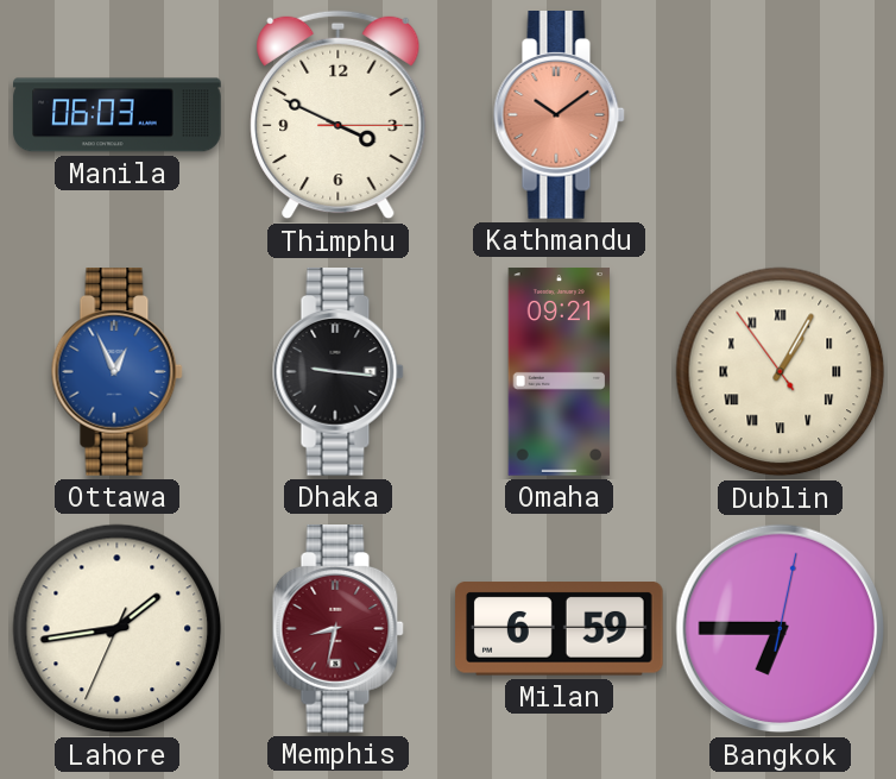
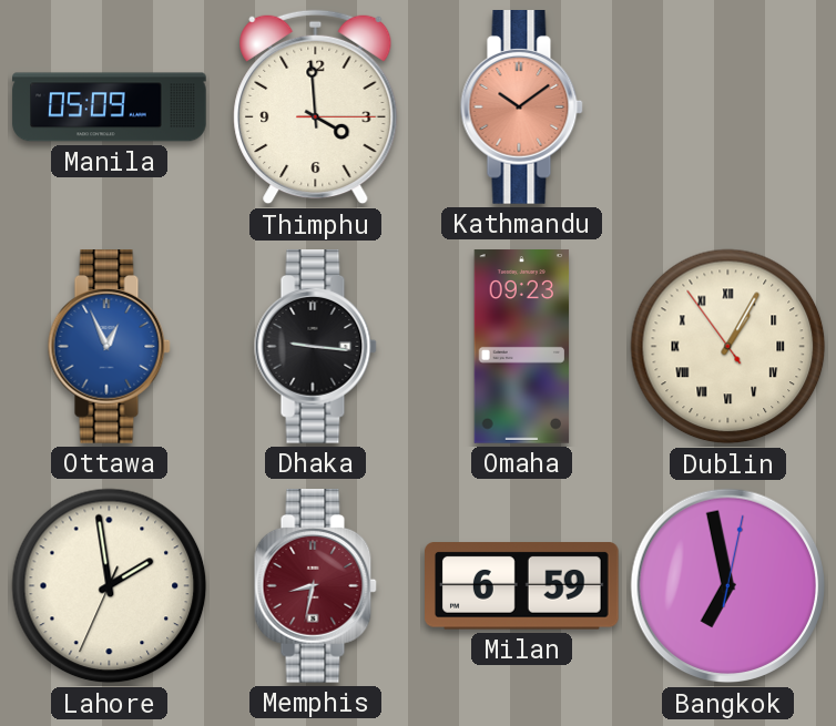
Manila: 06:03 -> 05:09
Thimphu: 3:49 -> 3:59
Omaha: 09:21 -> 09:23
Lahore: 1:43 -> 1:58
Bangkok: 6:45 -> 6:58
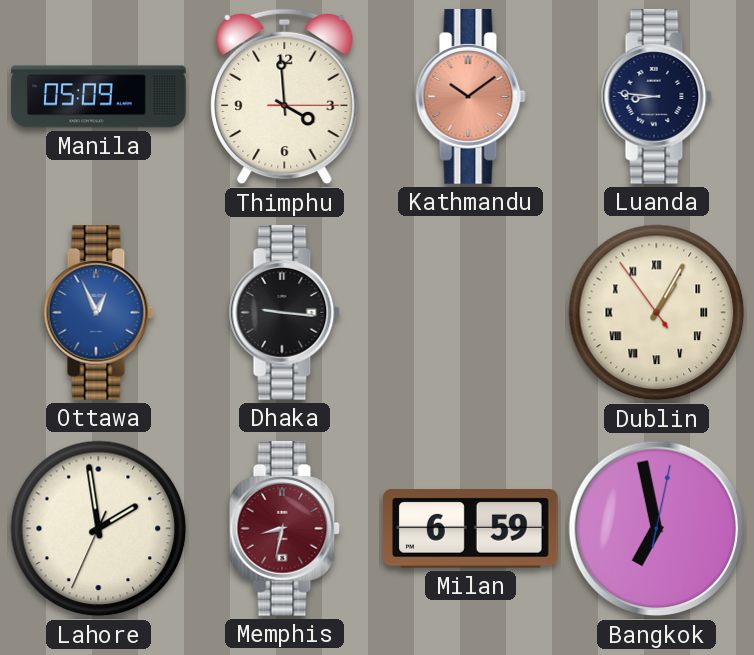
Luanda: none -> 8:46
Omaha: 09:23 -> none
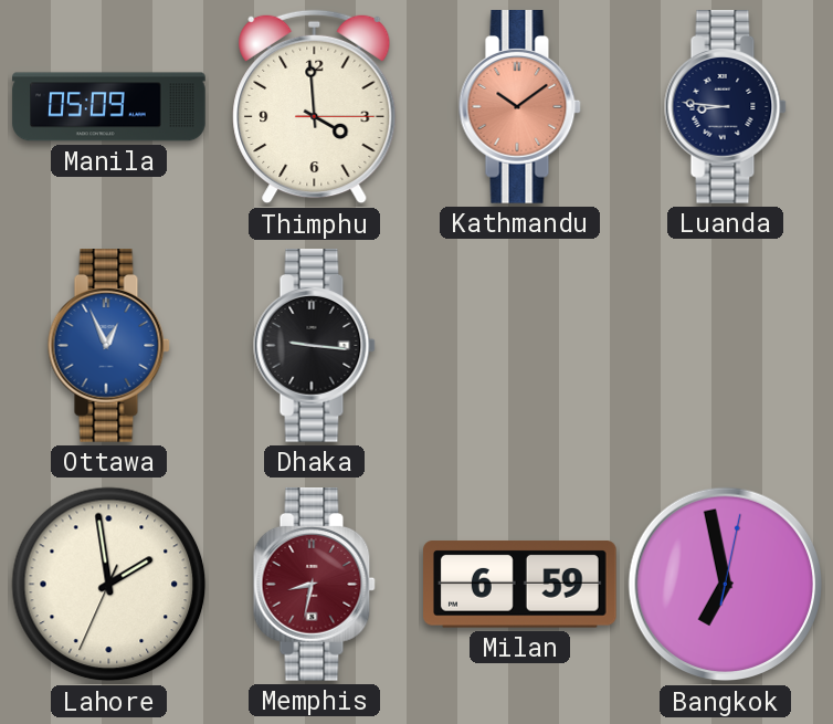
Dublin: 1:04 -> none
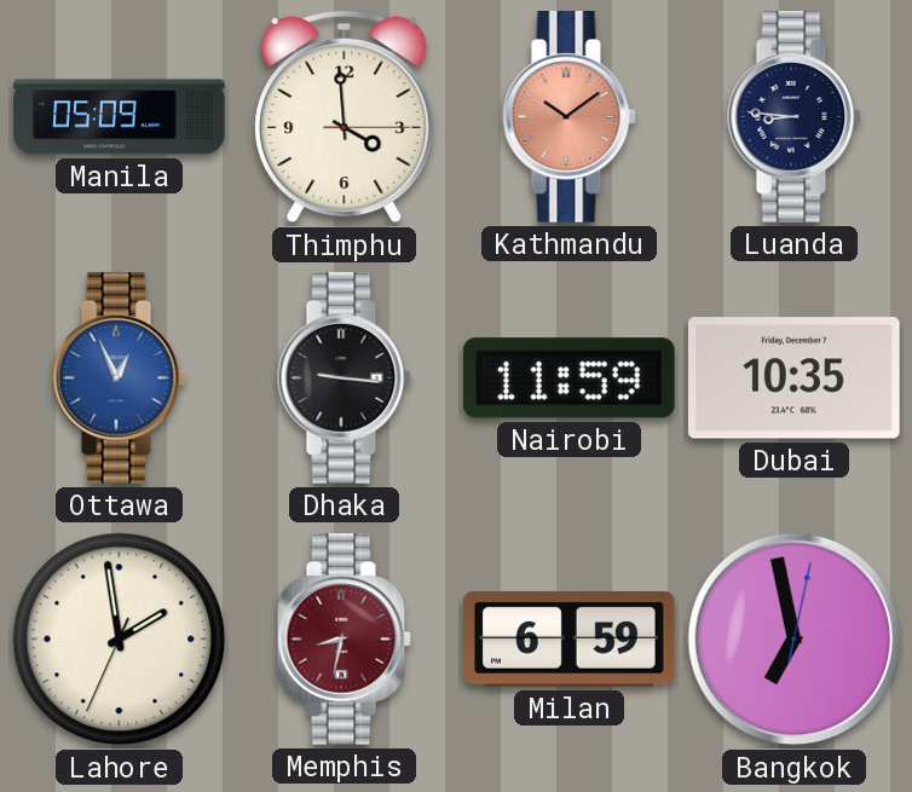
Nairobi: none -> 11:59
Dubai: none -> 10:35
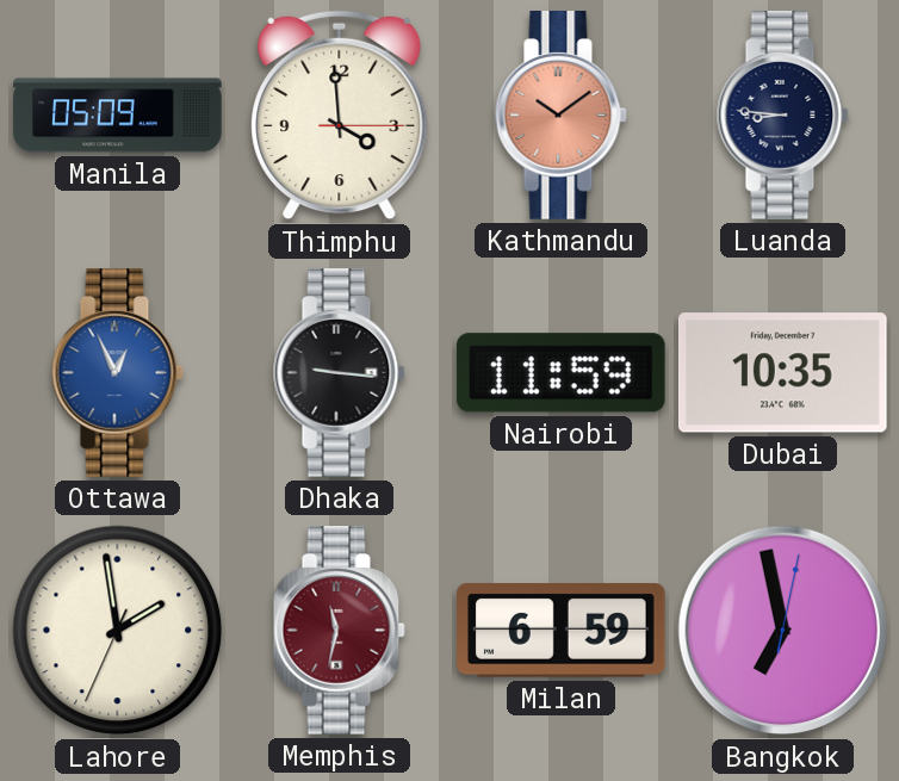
Memphis: 8:32 -> 11:32
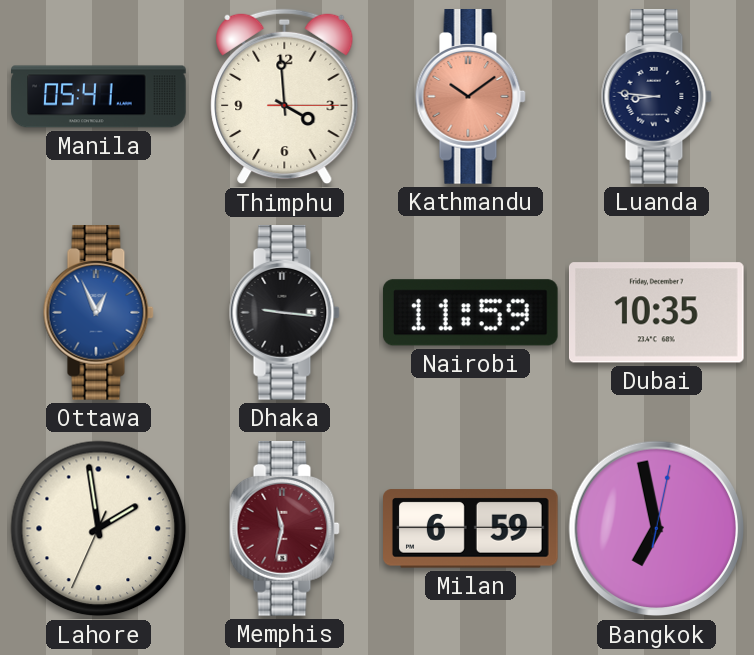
Manila: 05:09 -> 05:41
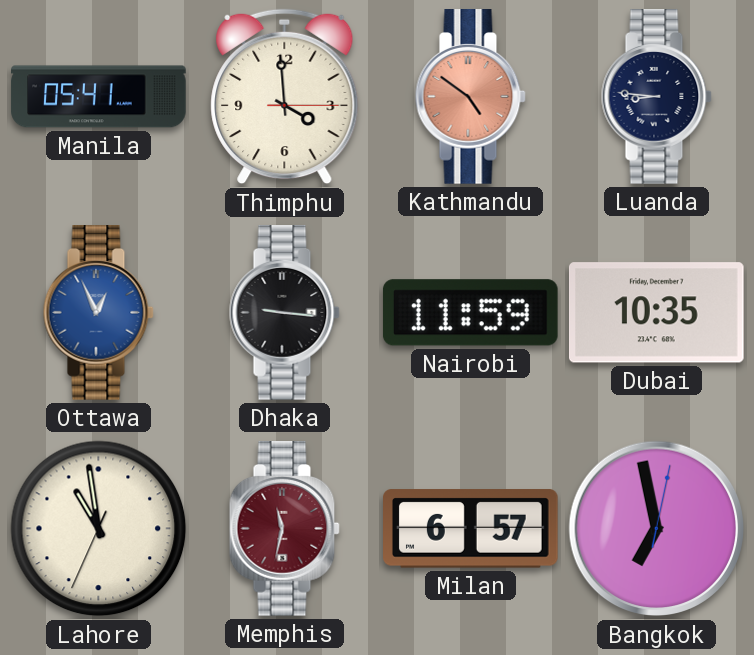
Kathmandu: 10:09 -> 4:51
Lahore: 1:58 -> 10:58
Milan: 6:59 -> 6:57
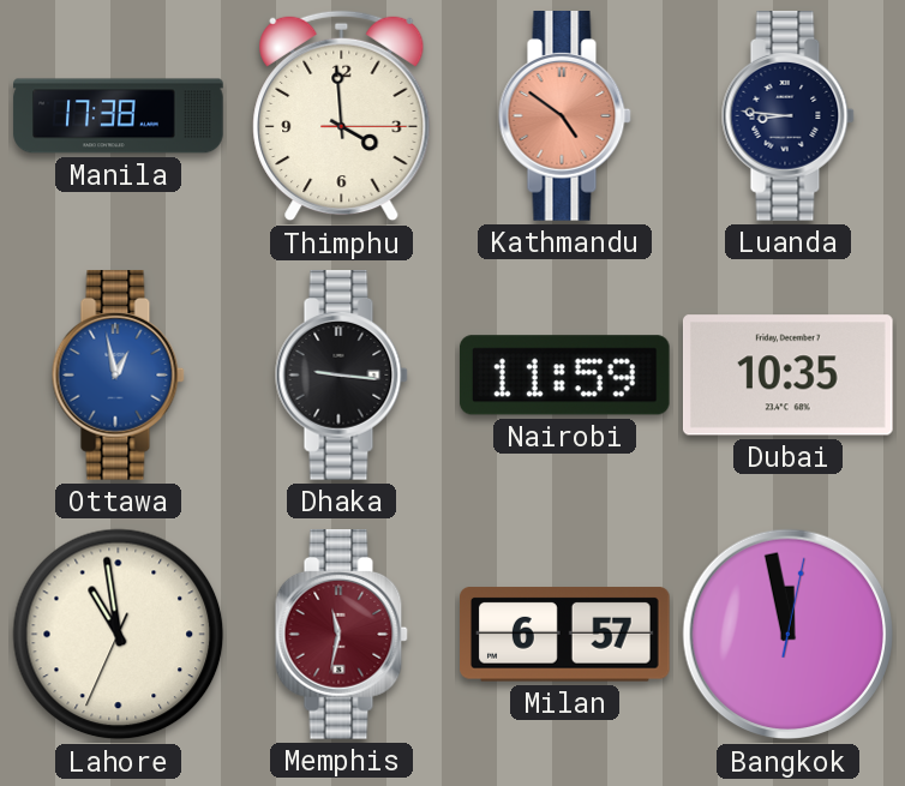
Manila: 05:41 -> 17:38
Ottawa: 12:56 -> 12:58
Bangkok: 6:58 -> 11:58
